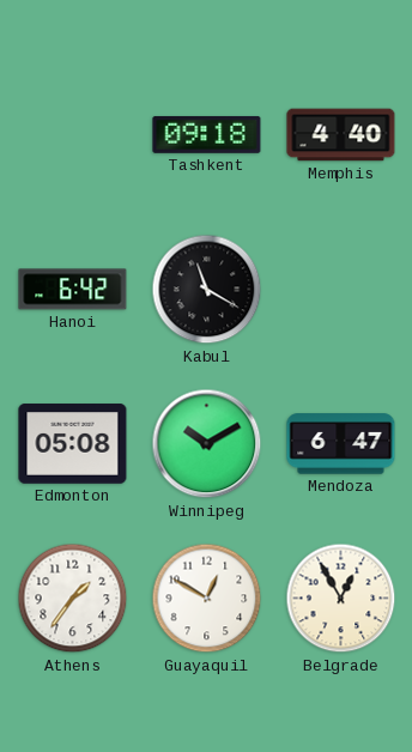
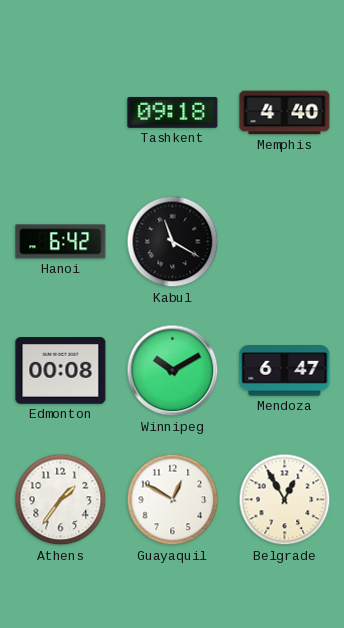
Edmonton: 05:08 -> 00:08
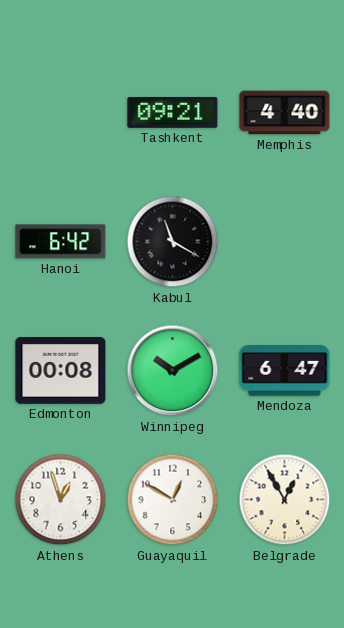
Tashkent: 09:18 -> 09:21
Athens: 1:36 -> 12:57
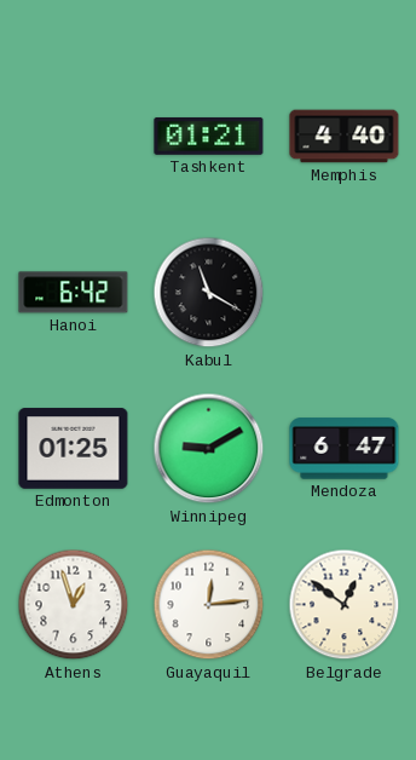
Tashkent: 09:21 -> 01:21
Edmonton: 00:08 -> 01:25
Winnipeg: 10:10 -> 9:10
Guayaquil: 12:50 -> 12:14
Belgrade: 12:55 -> 12:51
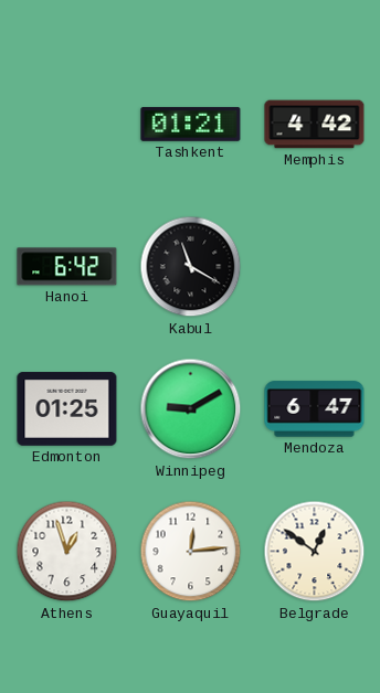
Memphis: 4:40 -> 4:42
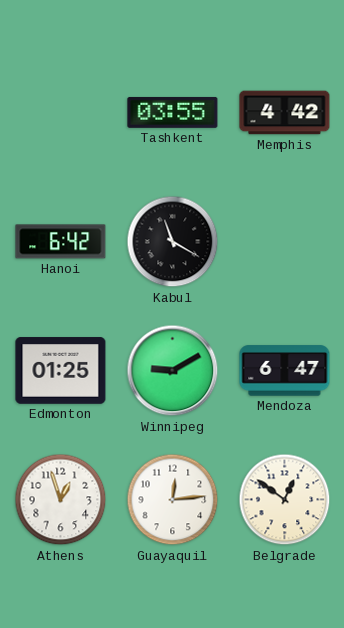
Tashkent: 01:21 -> 03:55
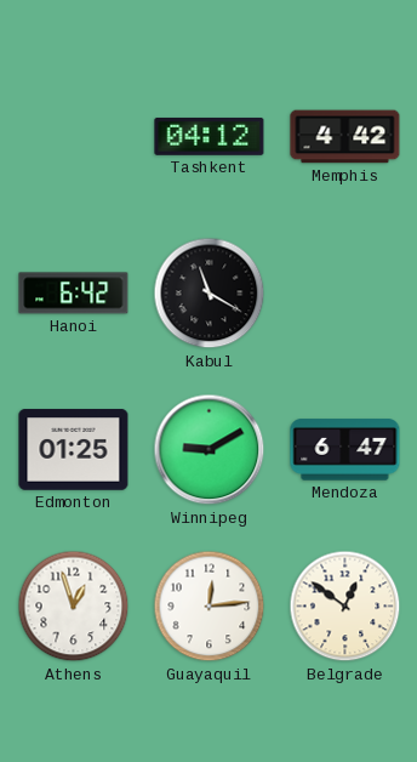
Tashkent: 03:55 -> 04:12
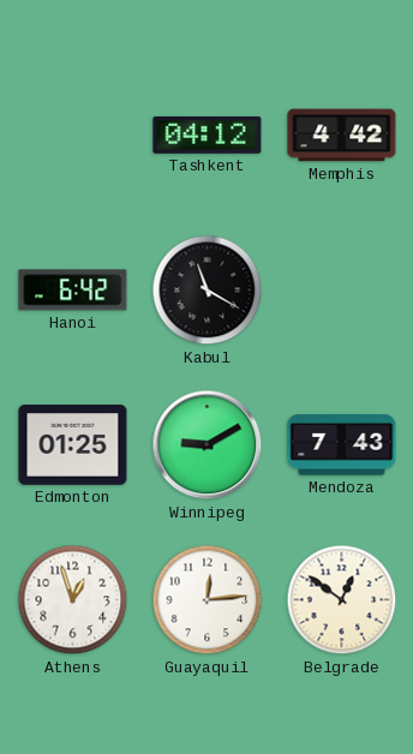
Mendoza: 6:47 -> 7:43
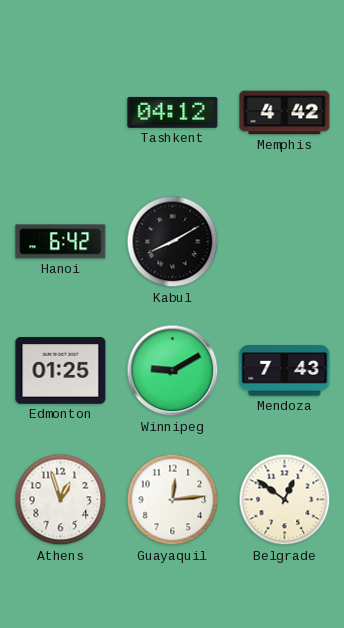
Kabul: 11:20 -> 8:10
